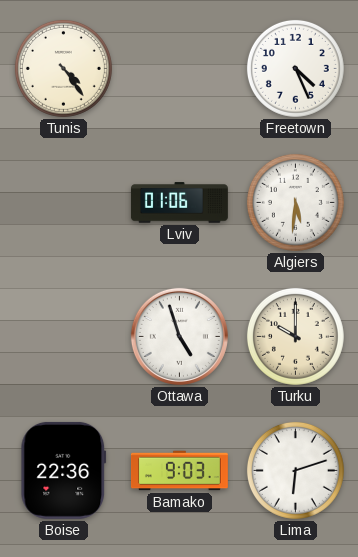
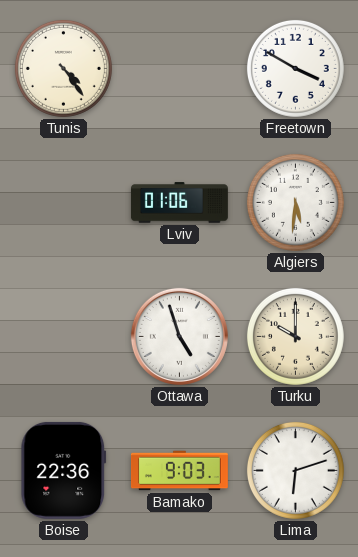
Freetown: 4:26 -> 3:50
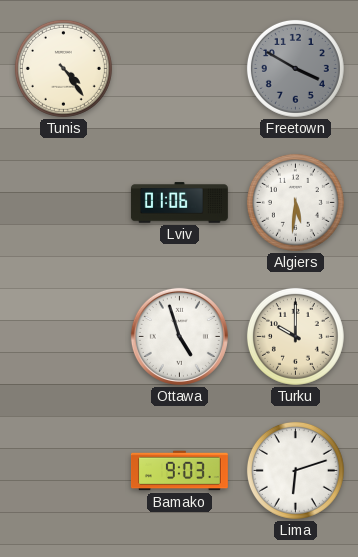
Freetown dial: white -> grey
Boise: 22:36 -> none
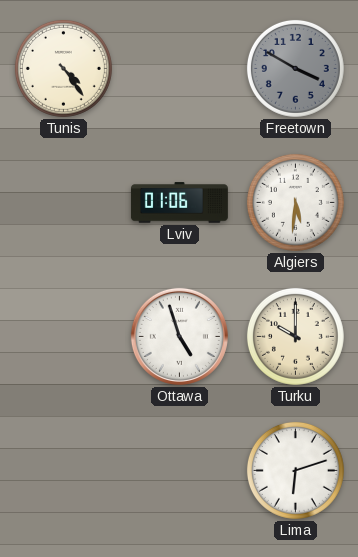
Bamako: 9:03 -> none
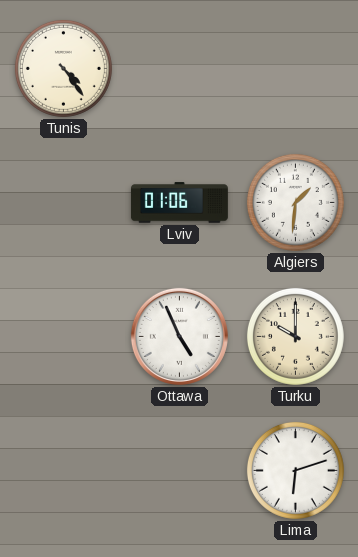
Freetown: 3:50 -> none
Algiers: 5:31 -> 1:31
Ottawa: 4:57 -> 4:56
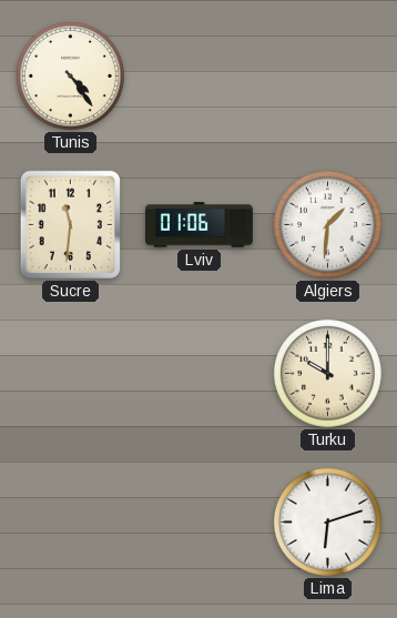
Sucre: none -> 11:31
Ottawa: 4:56 -> none
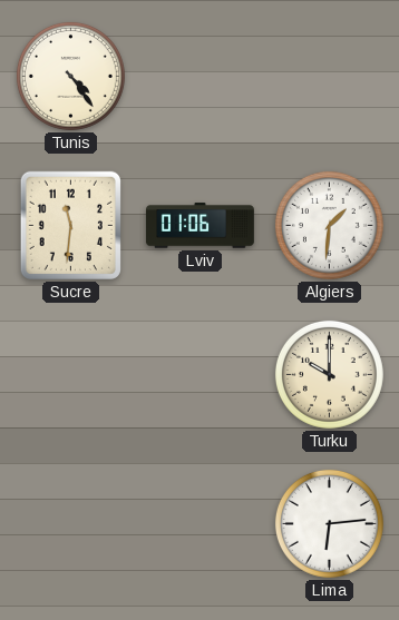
Lima: 6:12 -> 6:14
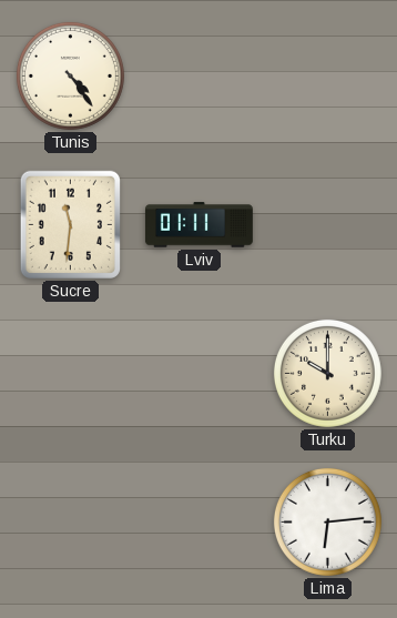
Lviv: 01:06 -> 01:11
Algiers: 1:31 -> none
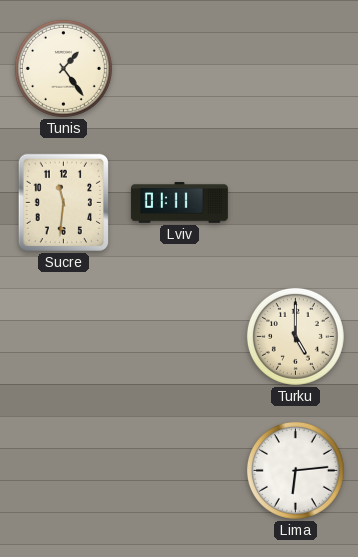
Tunis: 4:24 -> 1:24
Turku: 10:00 -> 5:00
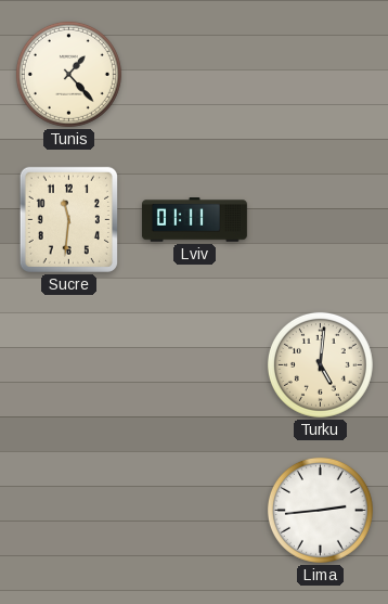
Tunis: 1:24 -> 1:23
Turku: 5:00 -> 5:01
Lima: 6:14 -> 2:44
